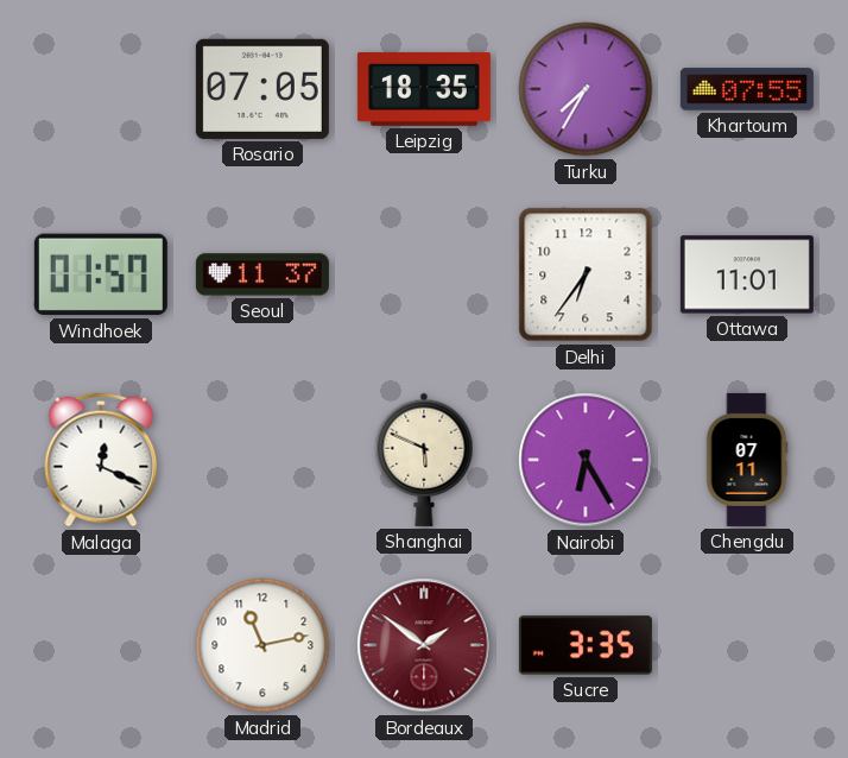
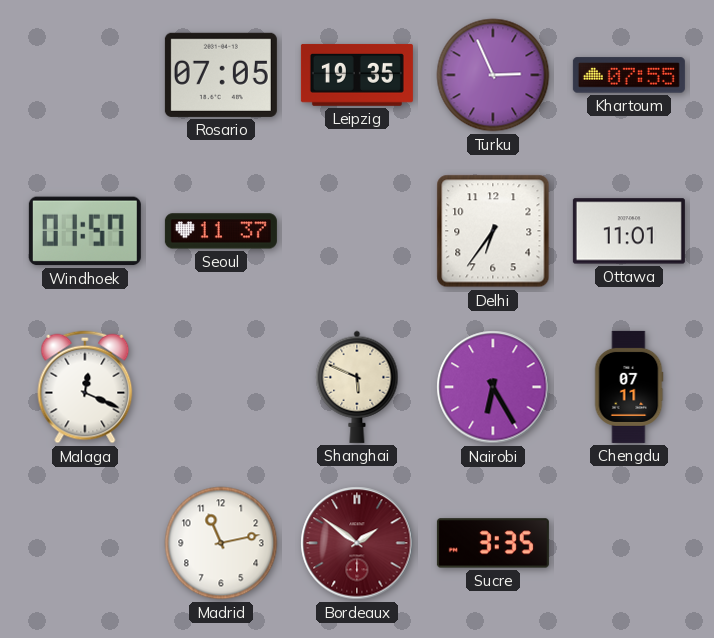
Leipzig: 18:35 -> 19:35
Turku: 7:35 -> 2:56
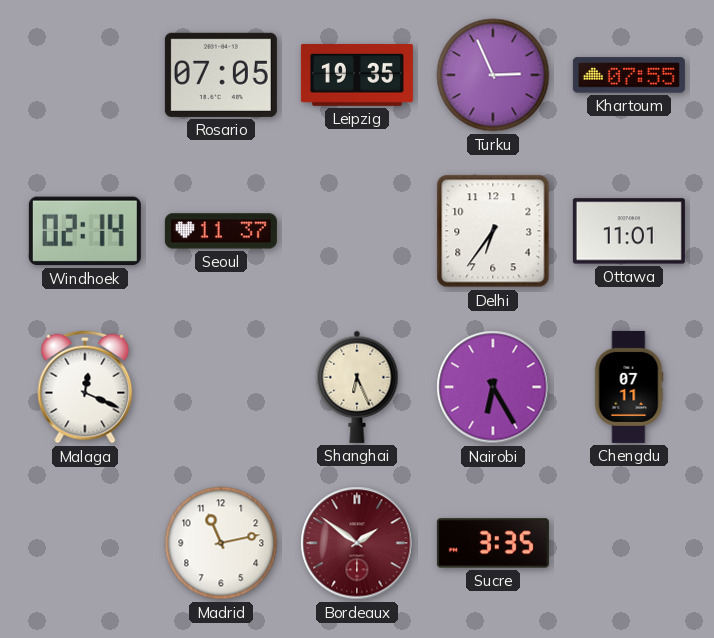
Windhoek: 01:57 -> 02:14
Shanghai: 5:49 -> 6:26
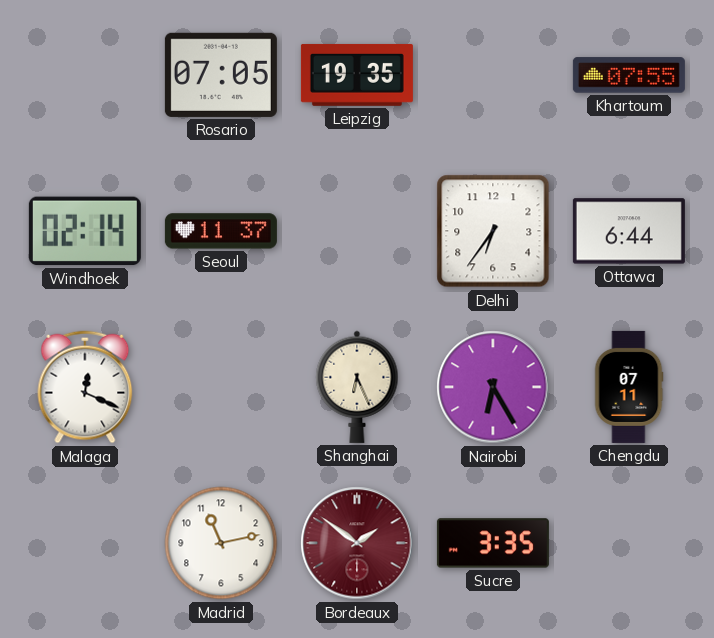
Turku: 2:56 -> none
Ottawa: 11:01 -> 6:44
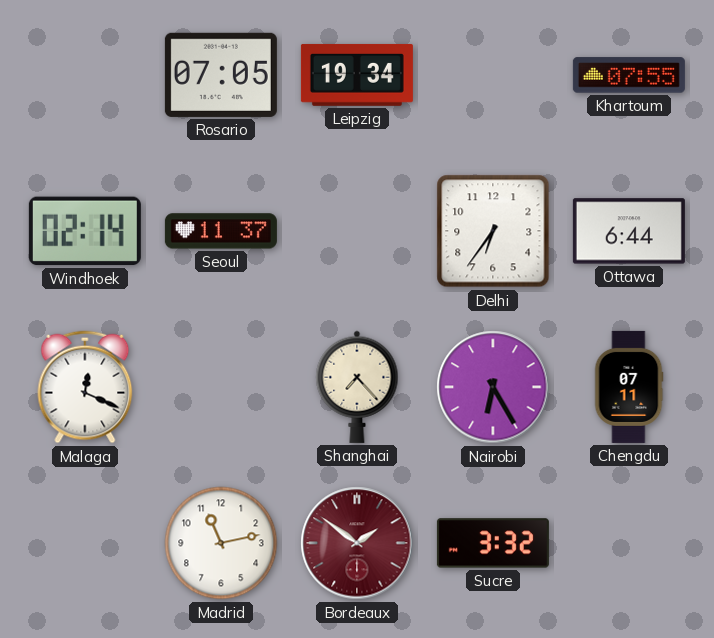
Leipzig: 19:35 -> 19:34
Shanghai: 6:26 -> 7:23
Sucre: 3:35 -> 3:32
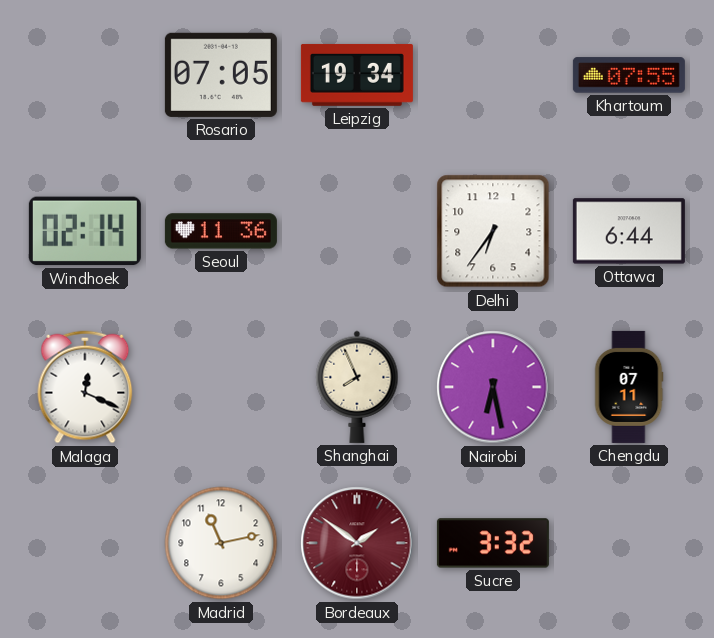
Seoul: 11:37 -> 11:36
Shanghai: 7:23 -> 7:56
Nairobi: 6:25 -> 6:28
